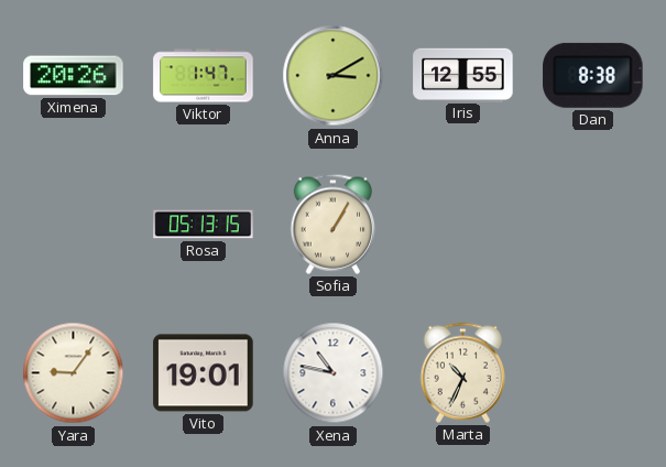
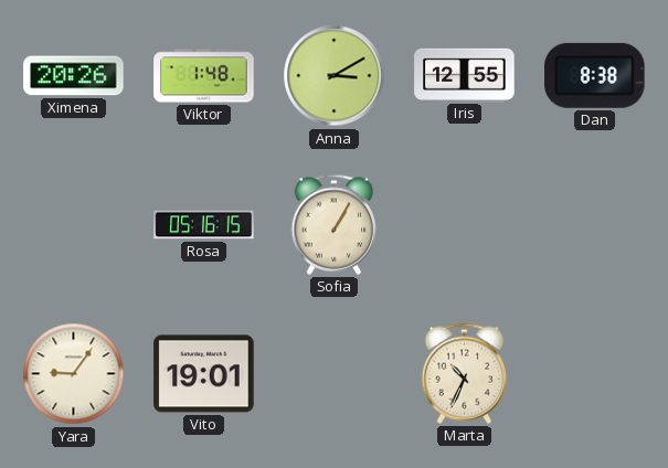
Viktor: 1:47 -> 1:48
Rosa: 05:13 -> 05:16
Xena: 10:47 -> none
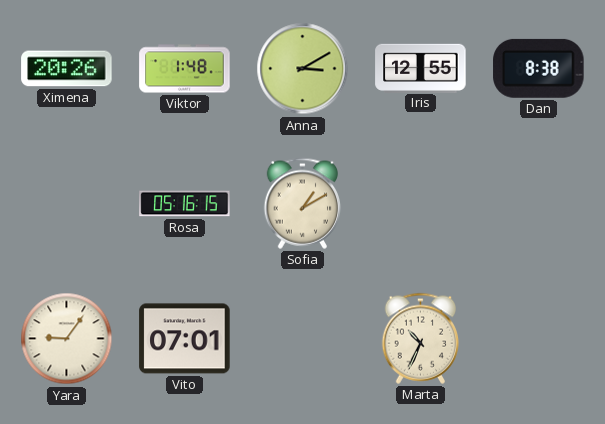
Sofia: 1:05 -> 1:10
Vito: 19:01 -> 07:01
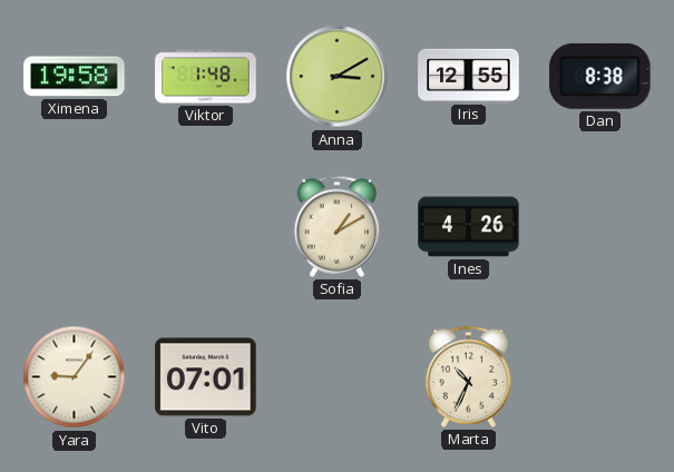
Ximena: 20:26 -> 19:58
Rosa: 05:16 -> none
Ines: none -> 4:26
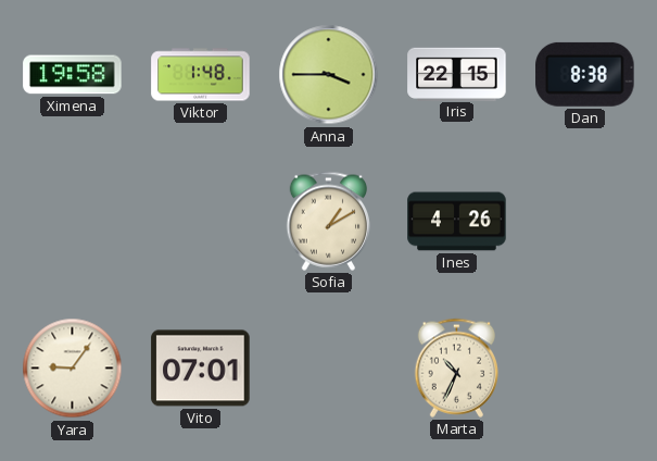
Anna: 3:10 -> 3:45
Iris: 12:55 -> 22:15
